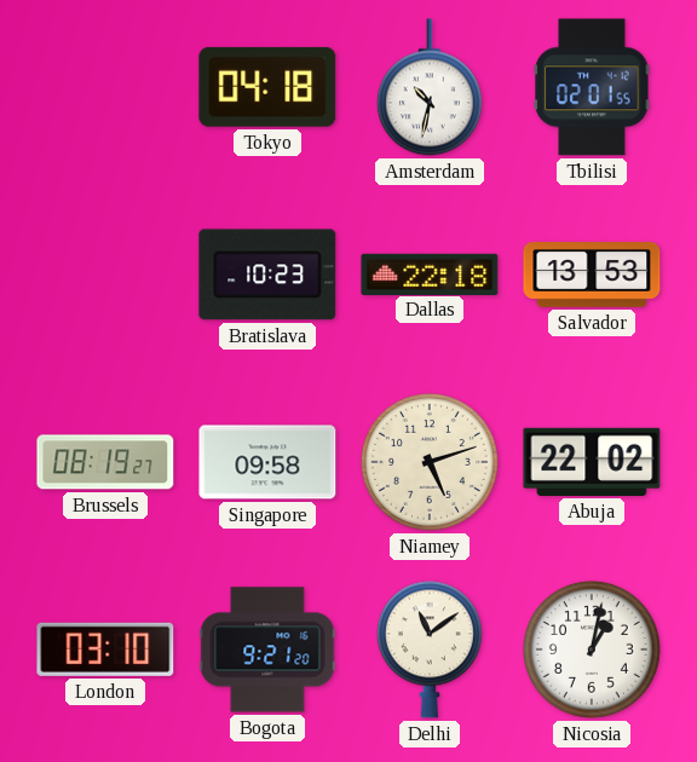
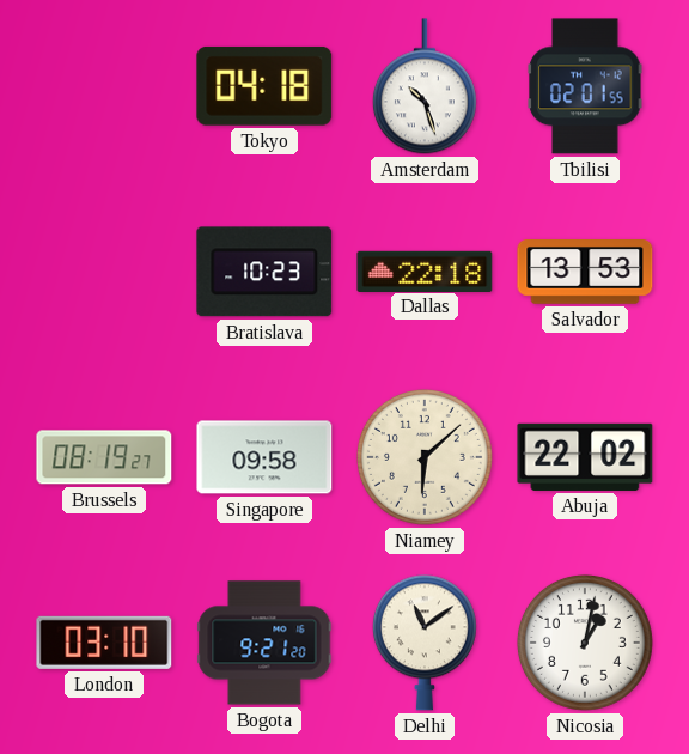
Amsterdam: 10:32 -> 10:27
Niamey: 5:12 -> 6:08
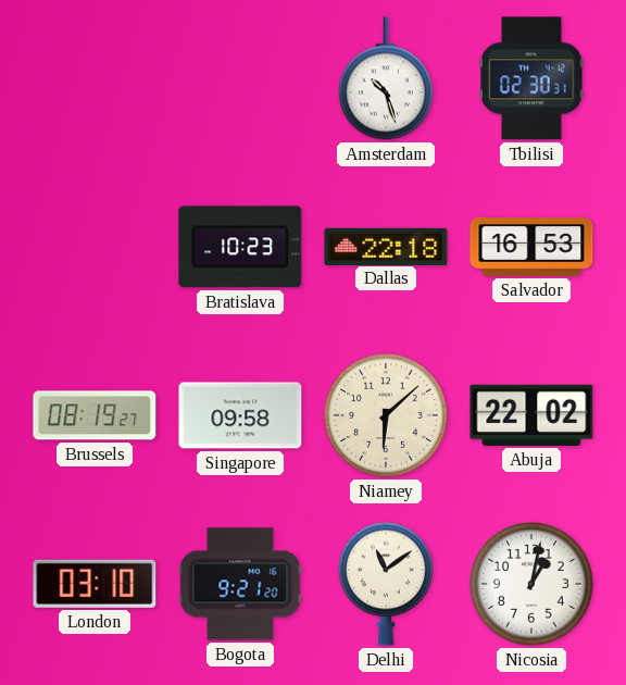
Tokyo: 04:18 -> none
Tbilisi: 02:01 -> 02:30
Salvador: 13:53 -> 16:53
